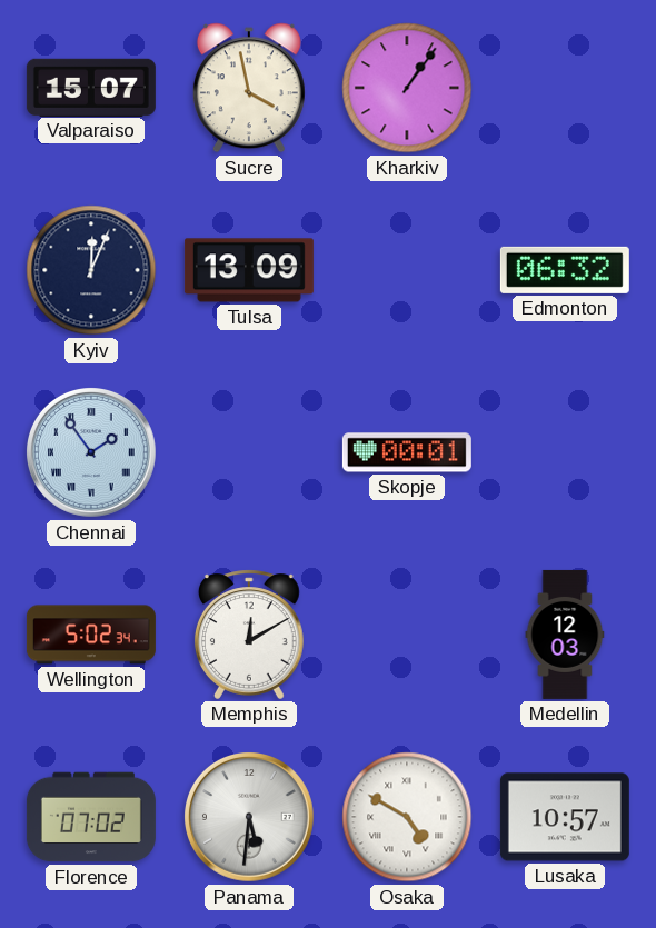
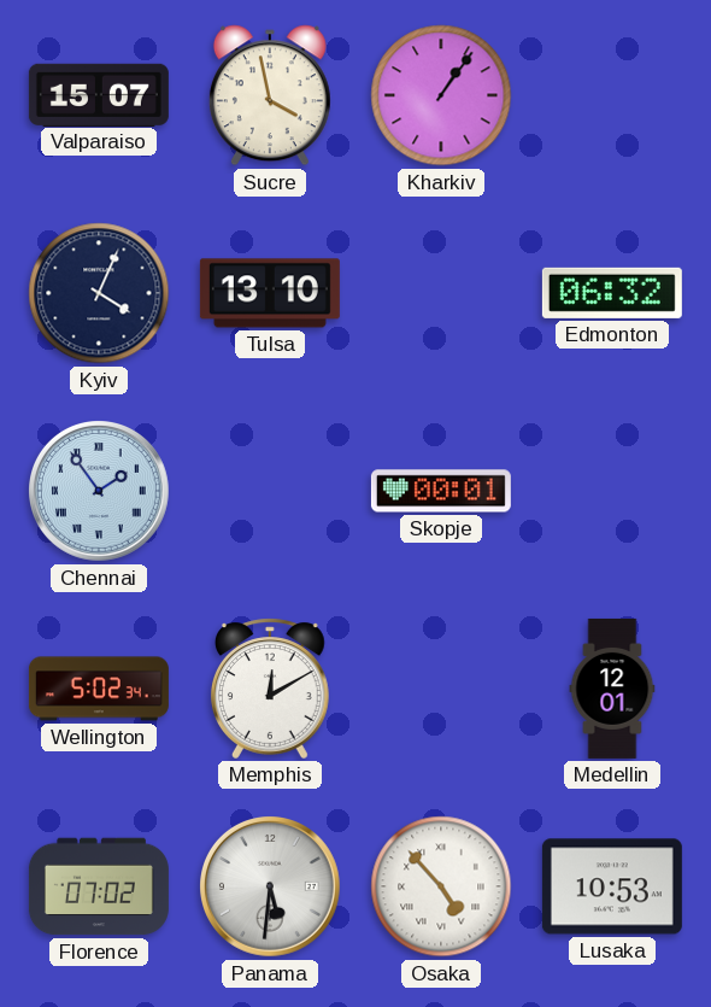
Kyiv: 12:04 -> 4:04
Tulsa: 13:09 -> 13:10
Medellin: 12:03 -> 12:01
Osaka: 4:50 -> 4:53
Lusaka: 10:57 -> 10:53
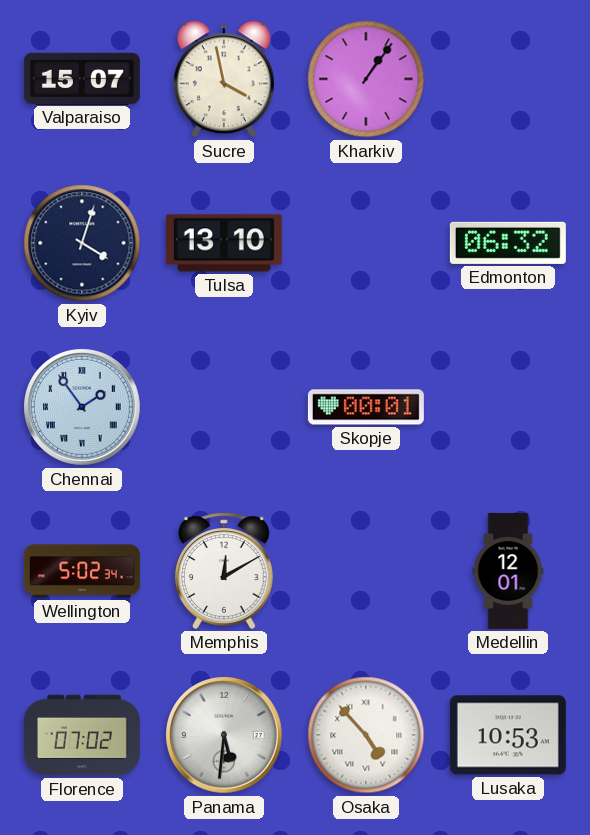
Kyiv: 4:04 -> 4:03
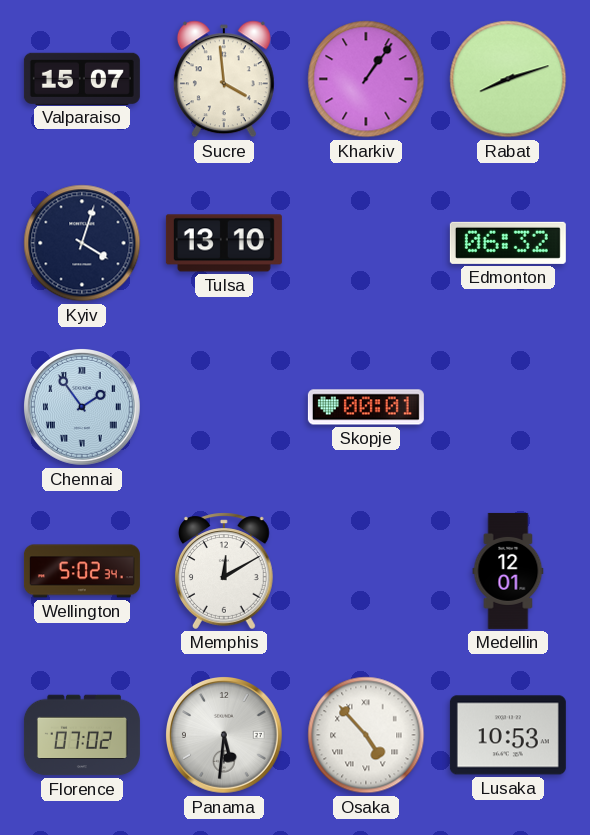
Sucre: 3:58 -> 3:59
Rabat: none -> 8:12
